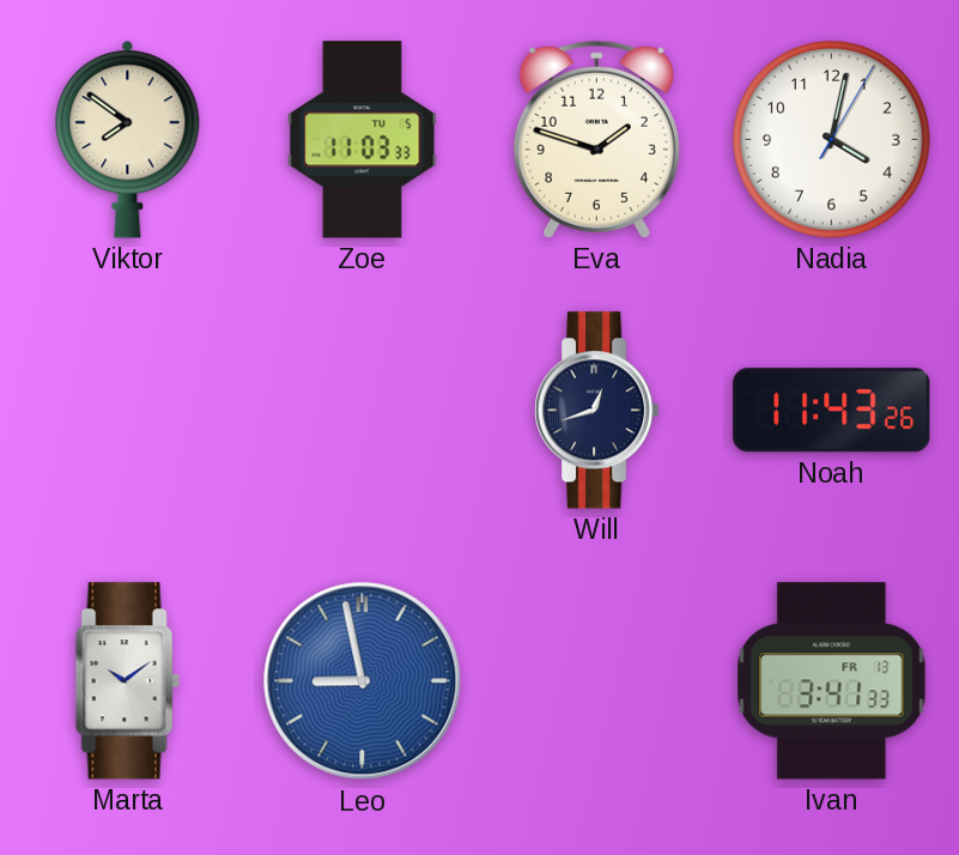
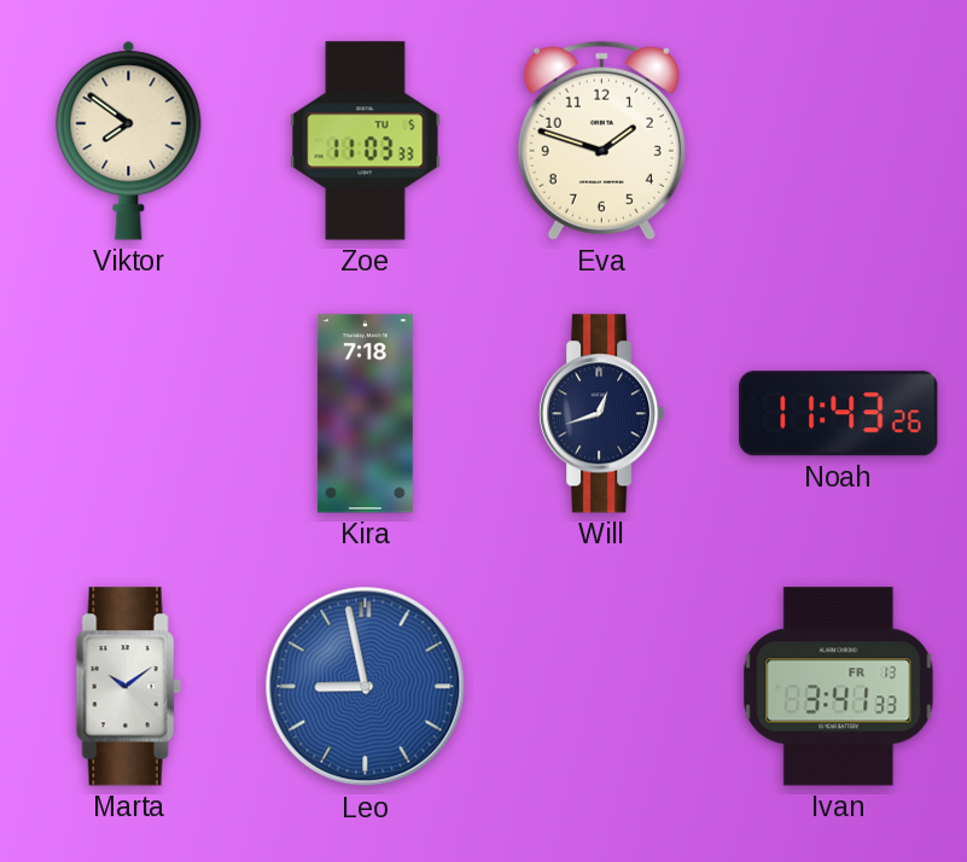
Nadia: 4:02 -> none
Kira: none -> 7:18
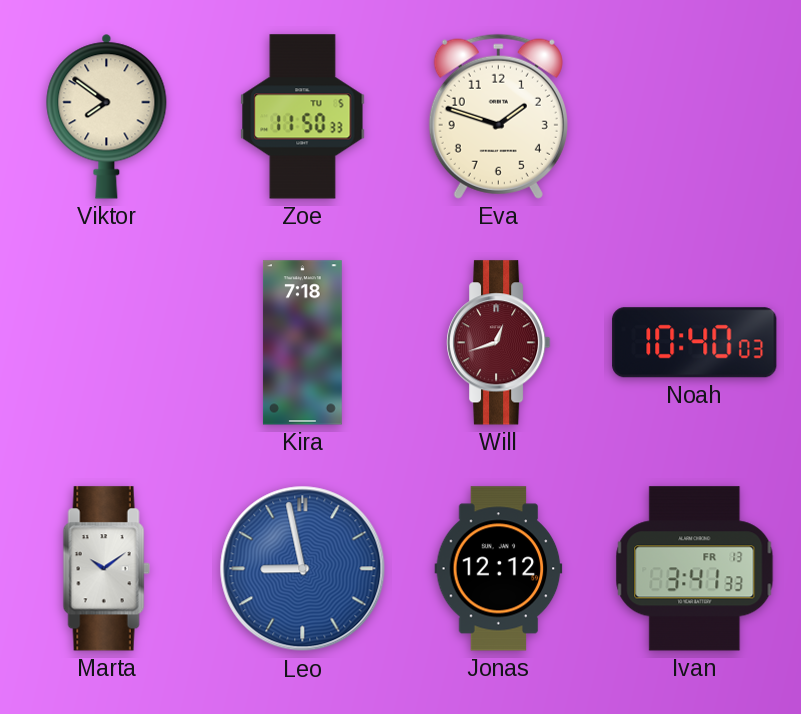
Zoe: 11:03 -> 11:50
Will dial: navy -> burgundy
Noah: 11:43 -> 10:40
Jonas: none -> 12:12
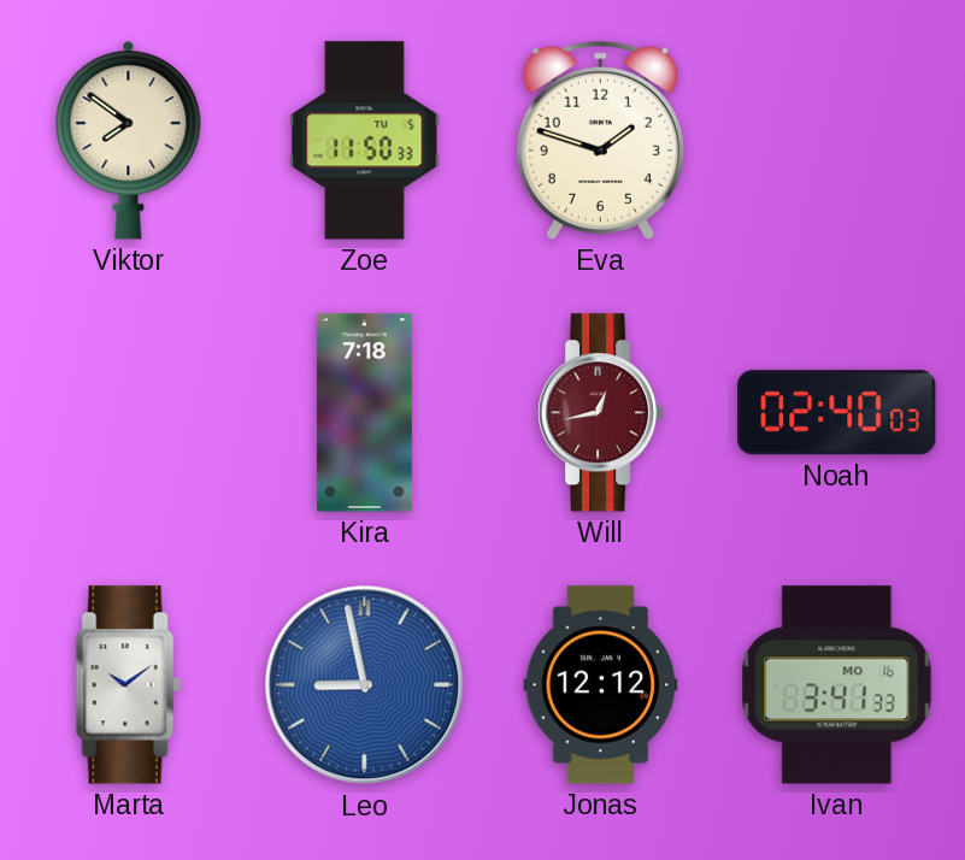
Will: 12:42 -> 12:43
Noah: 10:40 -> 02:40
Ivan date: FR 13 -> MO 16
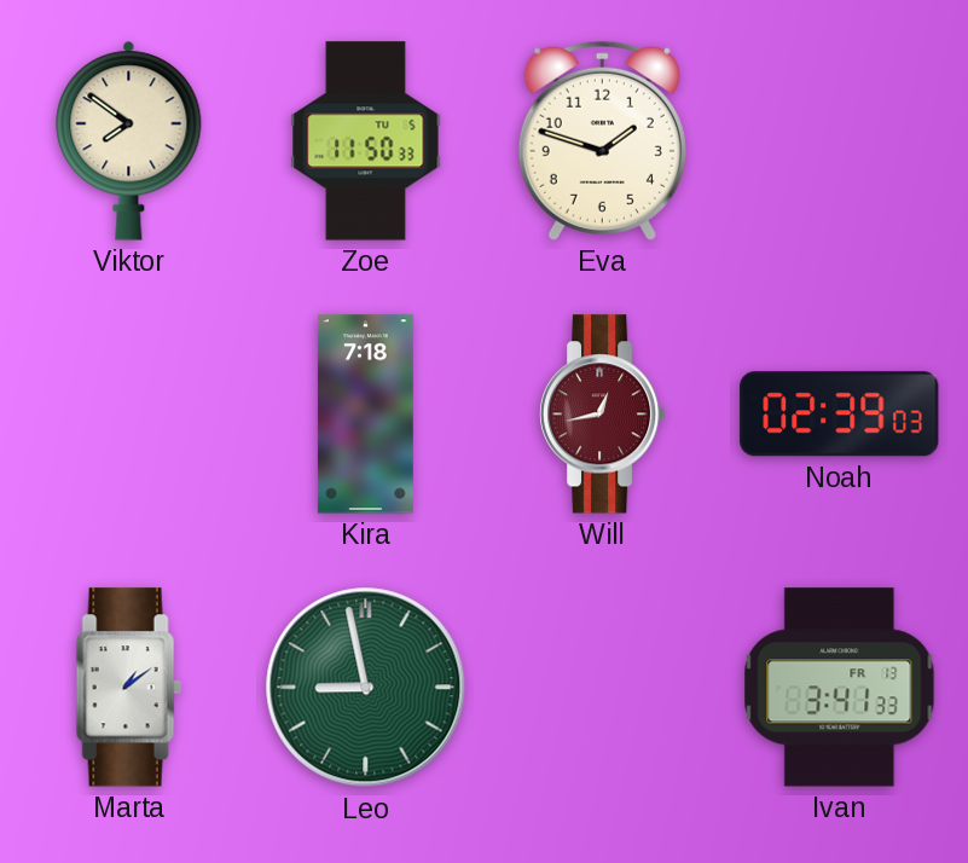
Noah: 02:40 -> 02:39
Marta: 10:09 -> 1:09
Leo dial: blue -> green
Jonas: 12:12 -> none
Ivan date: MO 16 -> FR 13
